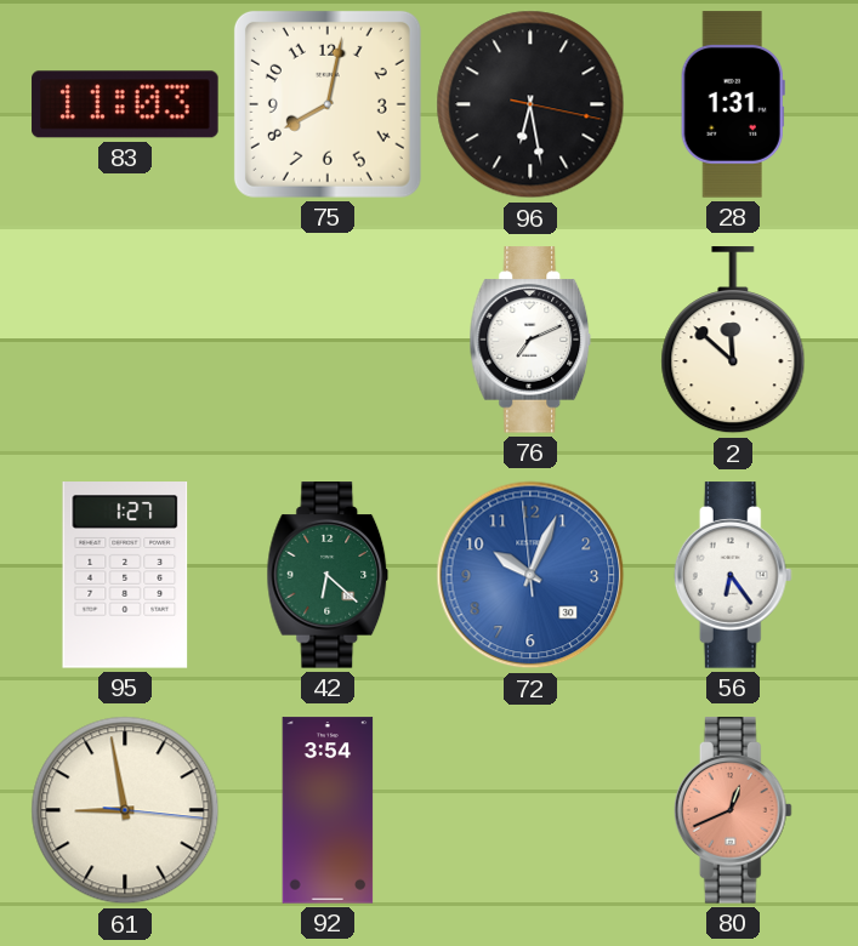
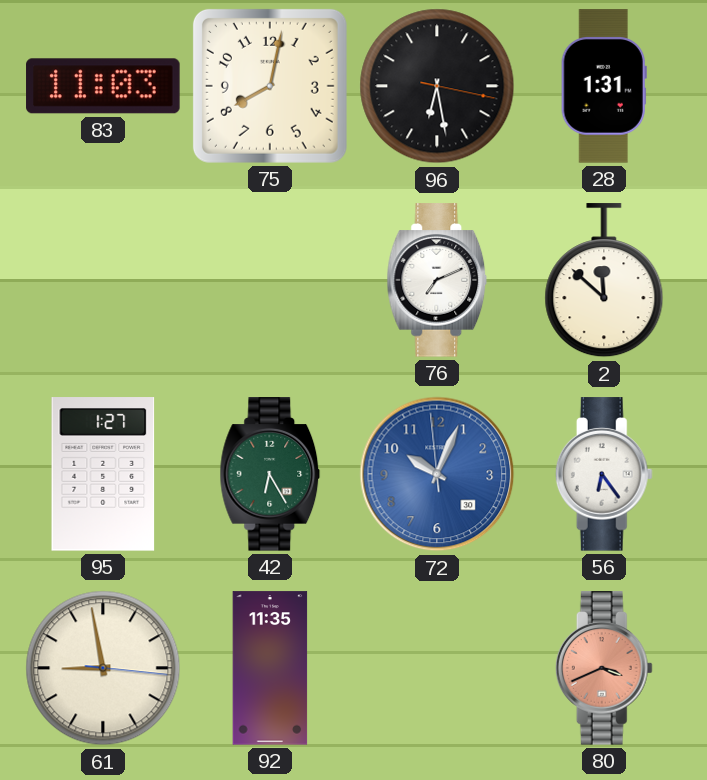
42: 6:22 -> 6:25
92: 3:54 -> 11:35
80: 12:41 -> 3:41
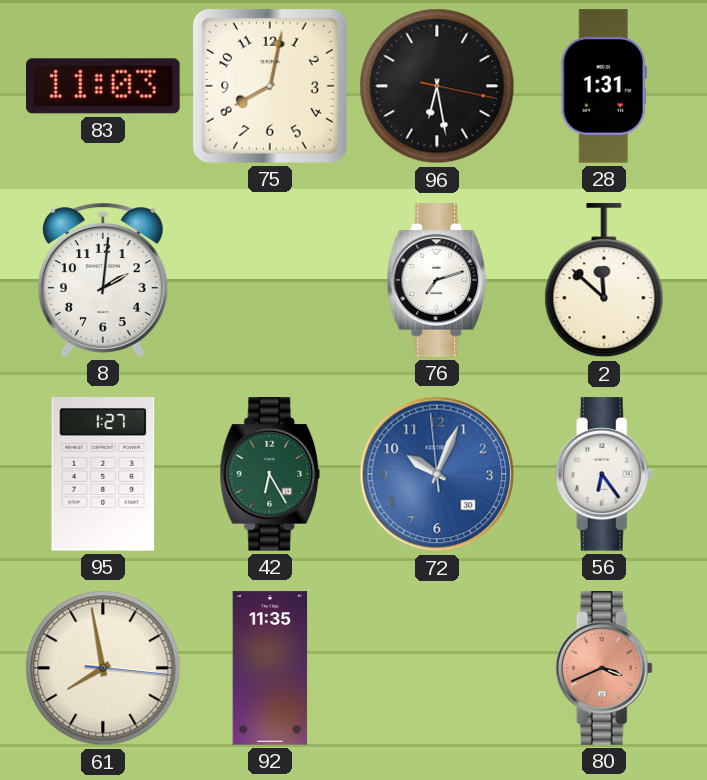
8: none -> 2:01
76: 7:11 -> 7:12
61: 8:58 -> 7:58
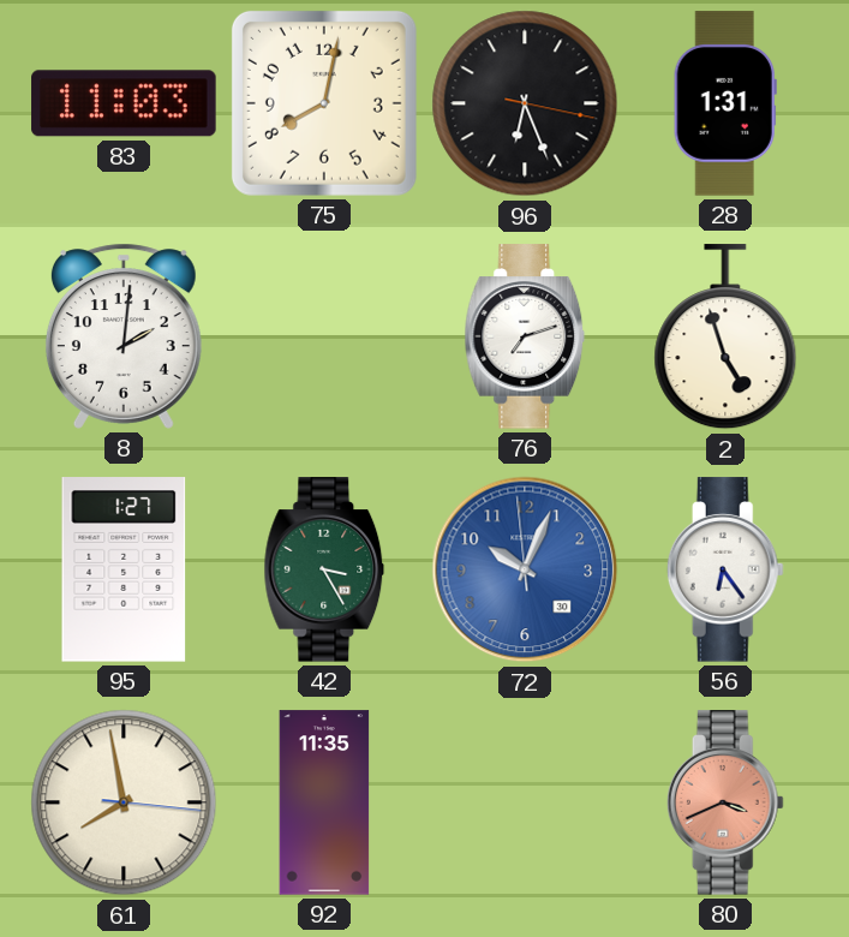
96: 6:28 -> 6:26
2: 11:52 -> 4:57
42: 6:25 -> 3:25
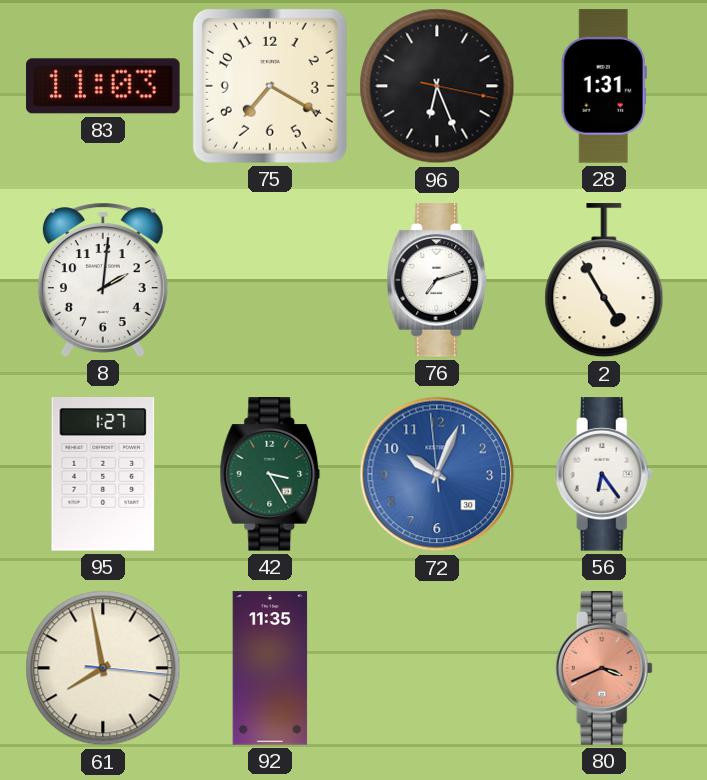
75: 8:02 -> 7:20
2: 4:57 -> 4:55
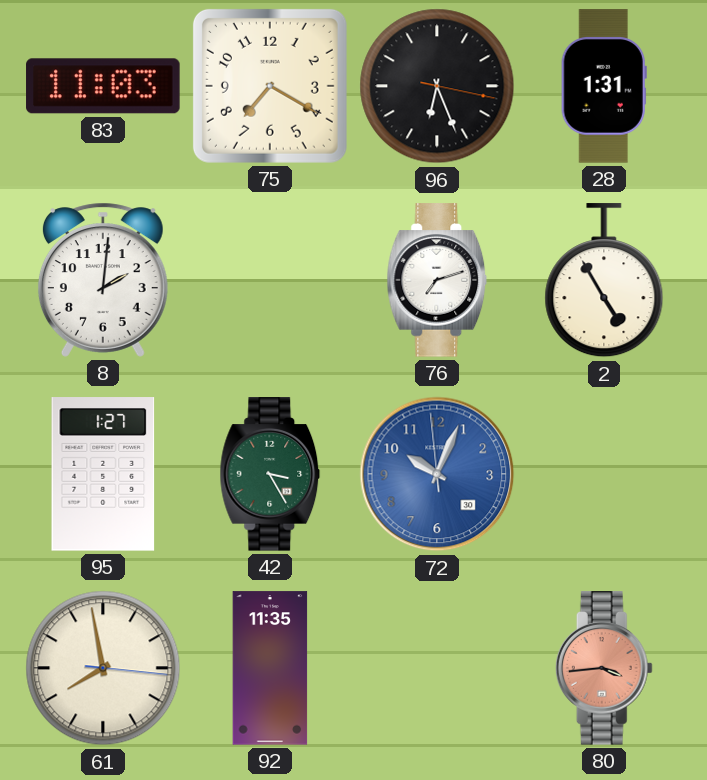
56: 6:24 -> none
80: 3:41 -> 3:44
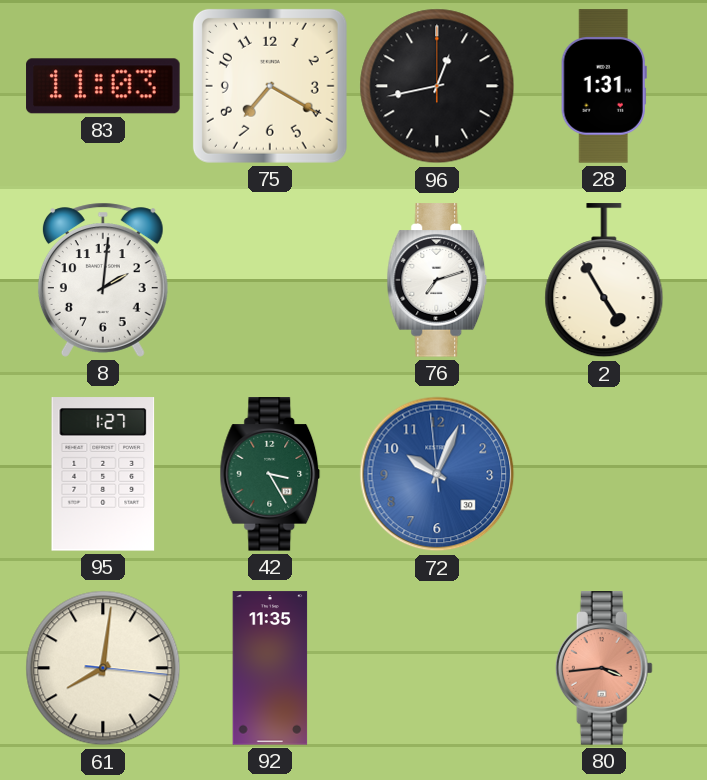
96: 6:26 -> 12:43
61: 7:58 -> 8:01
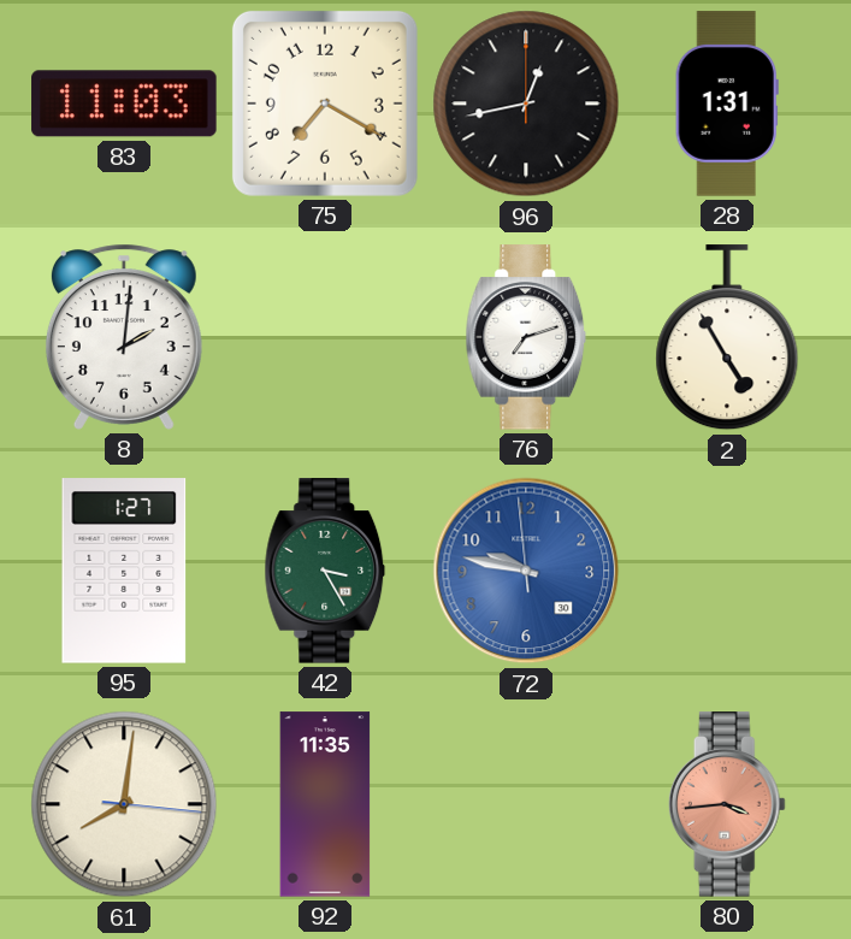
72: 10:03 -> 9:46
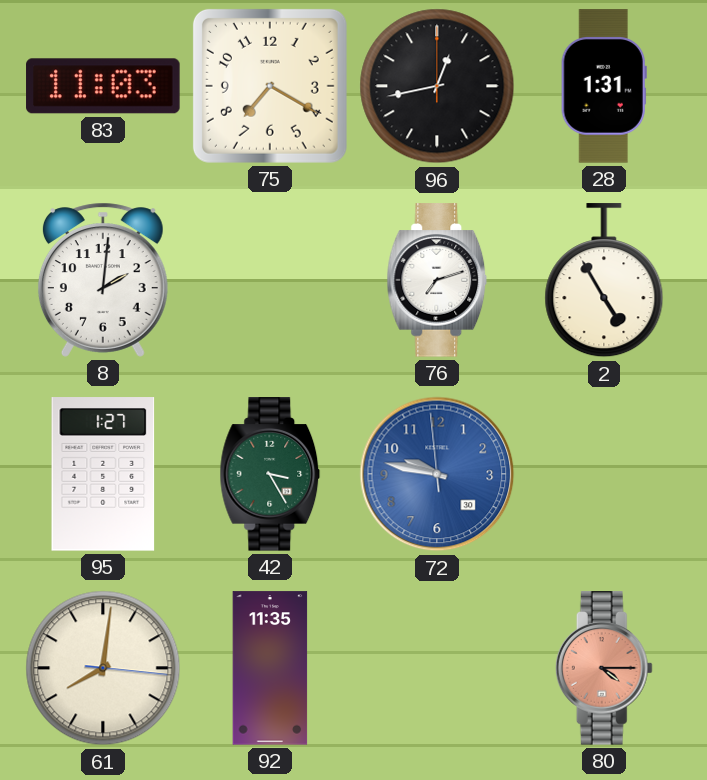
80: 3:44 -> 4:15
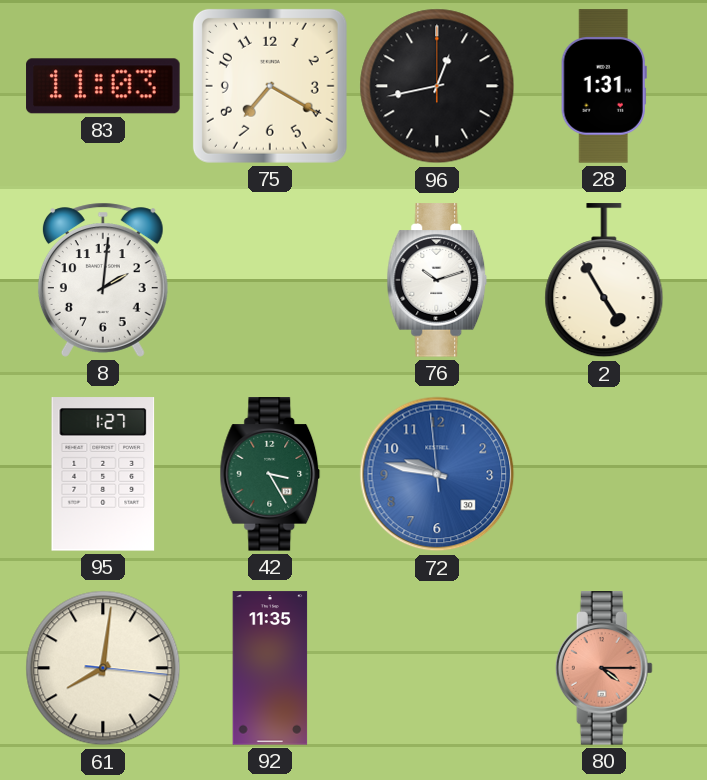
76: 7:12 -> 10:12
